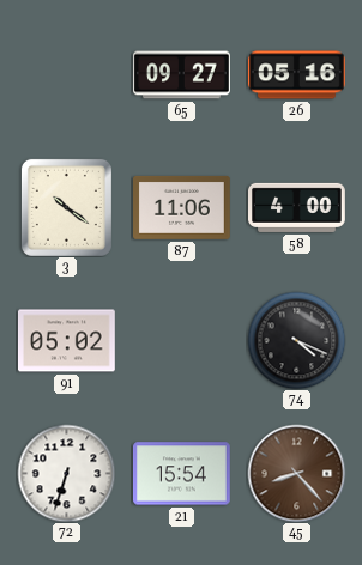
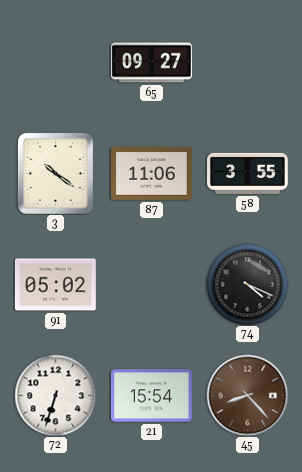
26: 05:16 -> none
58: 4:00 -> 3:55
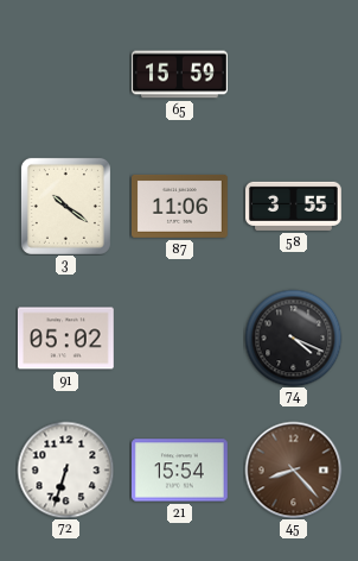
65: 09:27 -> 15:59
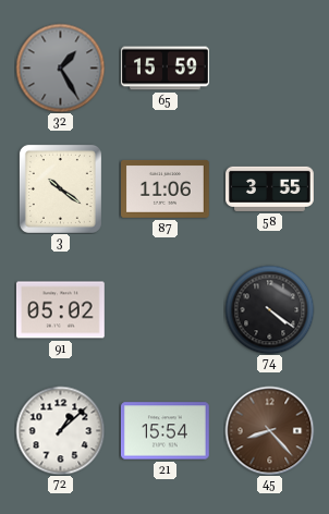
32: none -> 1:25
74: 4:19 -> 4:21
72: 6:33 -> 1:08
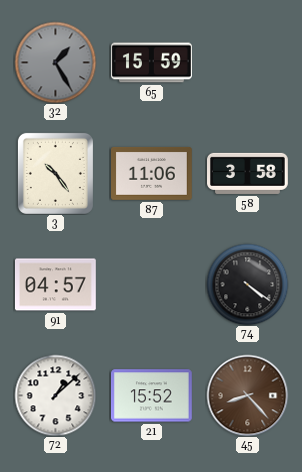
3: 10:21 -> 10:24
58: 3:55 -> 3:58
91: 05:02 -> 04:57
21: 15:54 -> 15:52
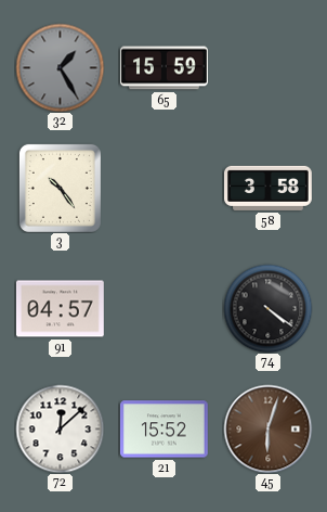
87: 11:06 -> none
72: 1:08 -> 12:08
45: 8:23 -> 6:03
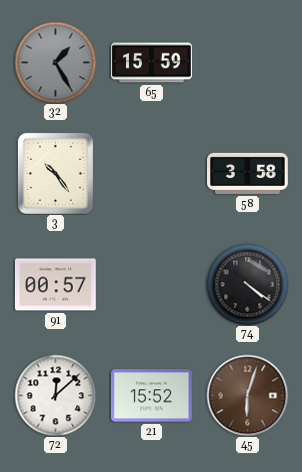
91: 04:57 -> 00:57
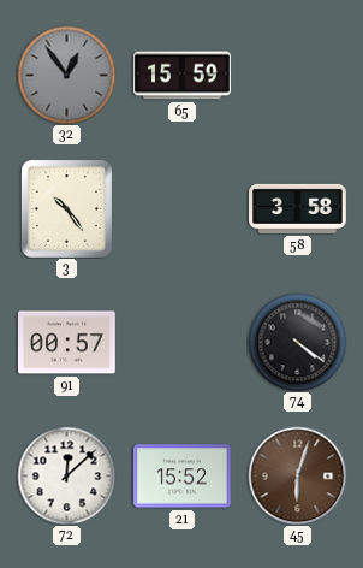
32: 1:25 -> 12:54
